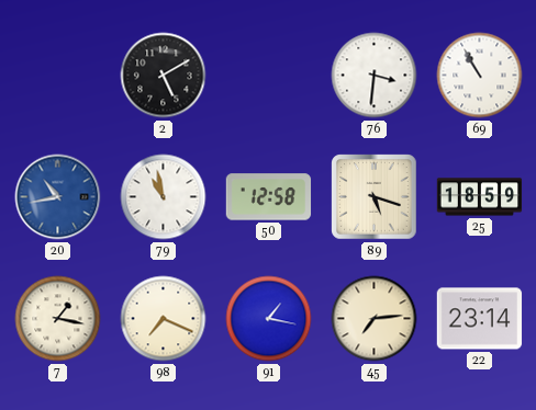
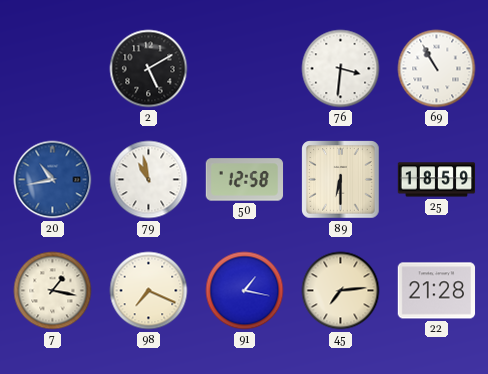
89: 5:18 -> 6:30
22: 23:14 -> 21:28
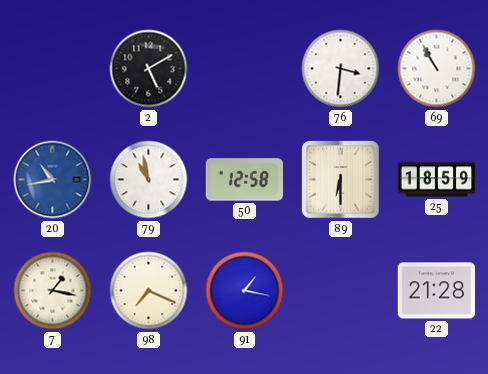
45: 7:14 -> none
